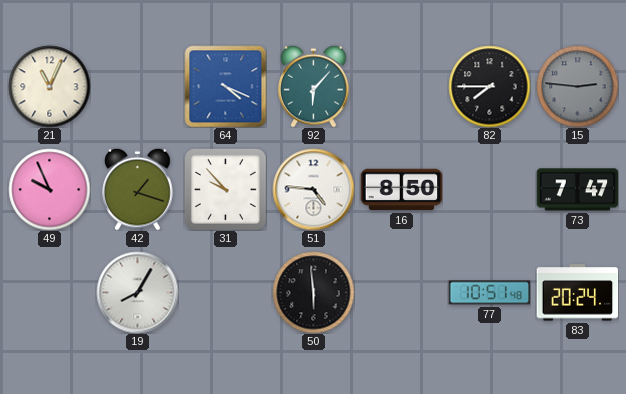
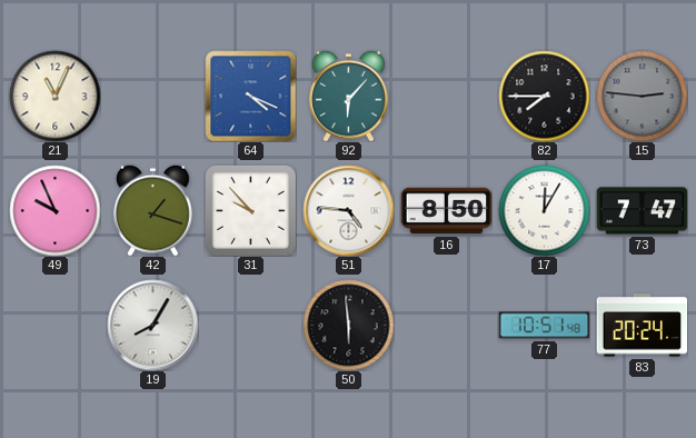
17: none -> 12:05
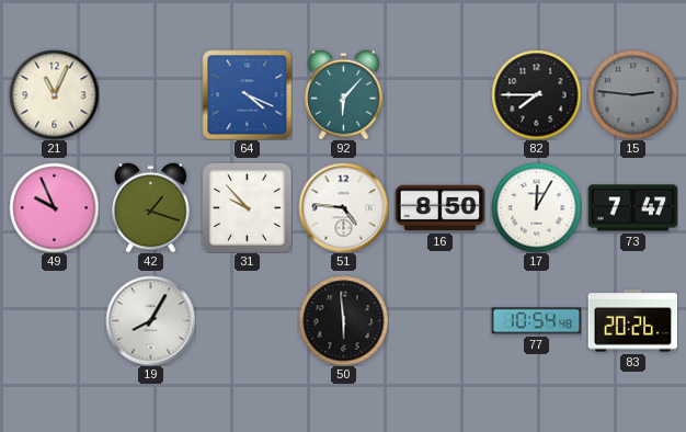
77: 10:51 -> 10:54
83: 20:24 -> 20:26
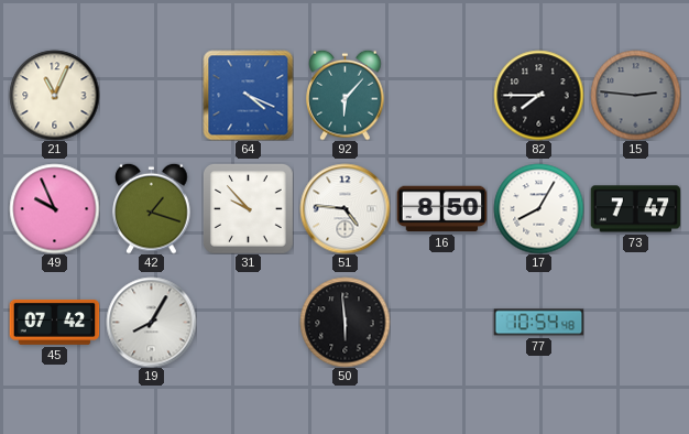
17: 12:05 -> 8:05
45: none -> 07:42
83: 20:26 -> none
